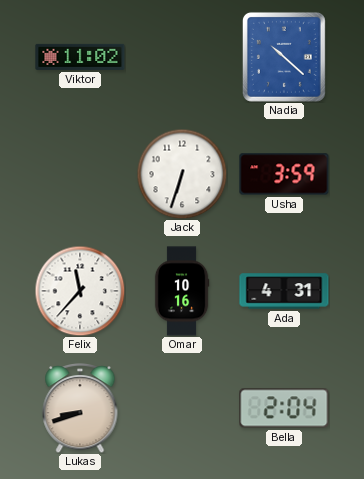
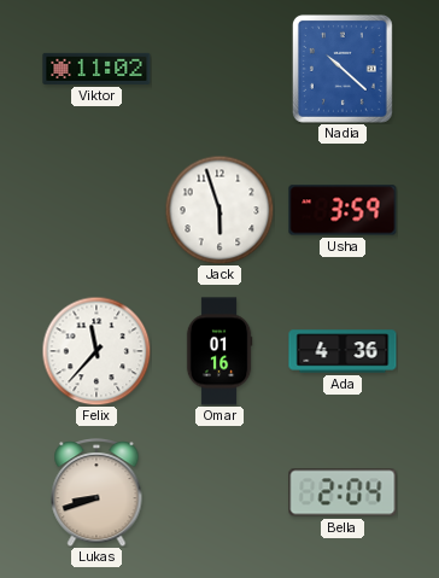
Jack: 6:33 -> 5:57
Omar: 10:16 -> 01:16
Ada: 4:31 -> 4:36
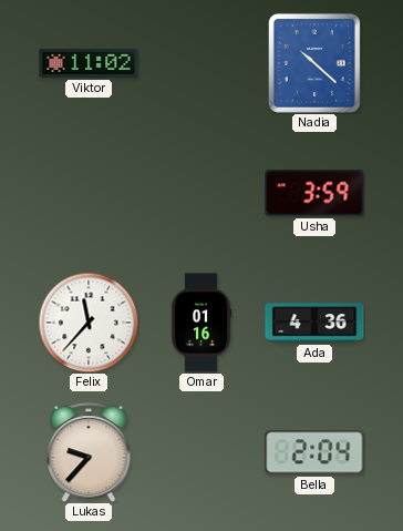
Jack: 5:57 -> none
Lukas: 8:42 -> 9:37
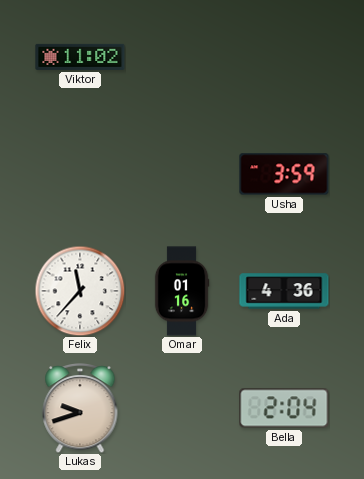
Nadia: 10:22 -> none
Lukas: 9:37 -> 9:42
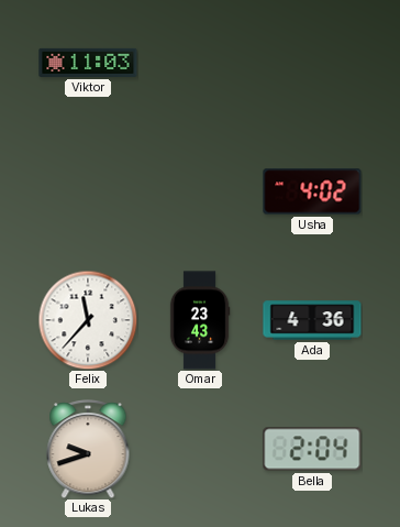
Viktor: 11:02 -> 11:03
Usha: 3:59 -> 4:02
Omar: 01:16 -> 23:43
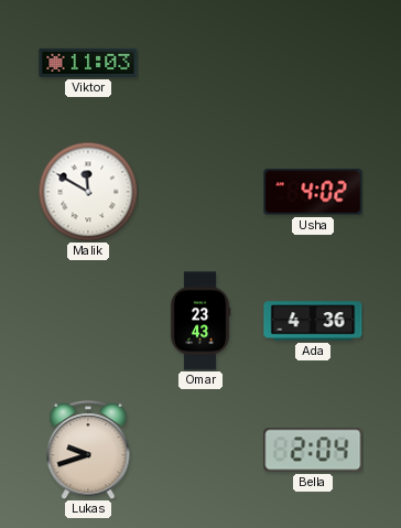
Malik: none -> 11:50
Felix: 11:37 -> none
